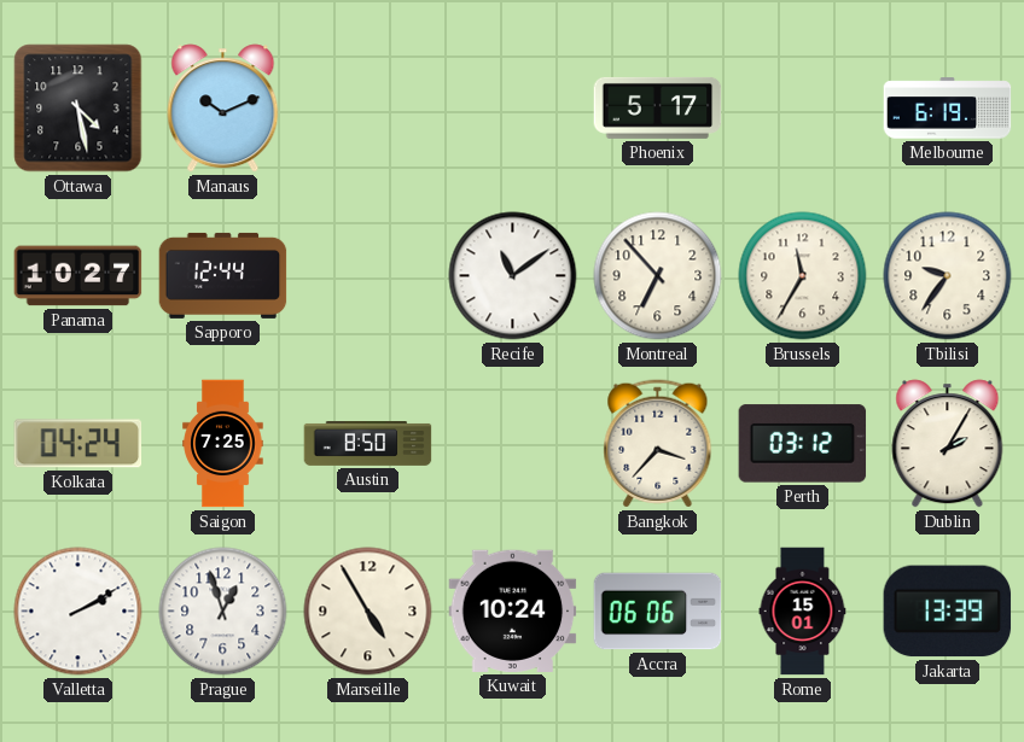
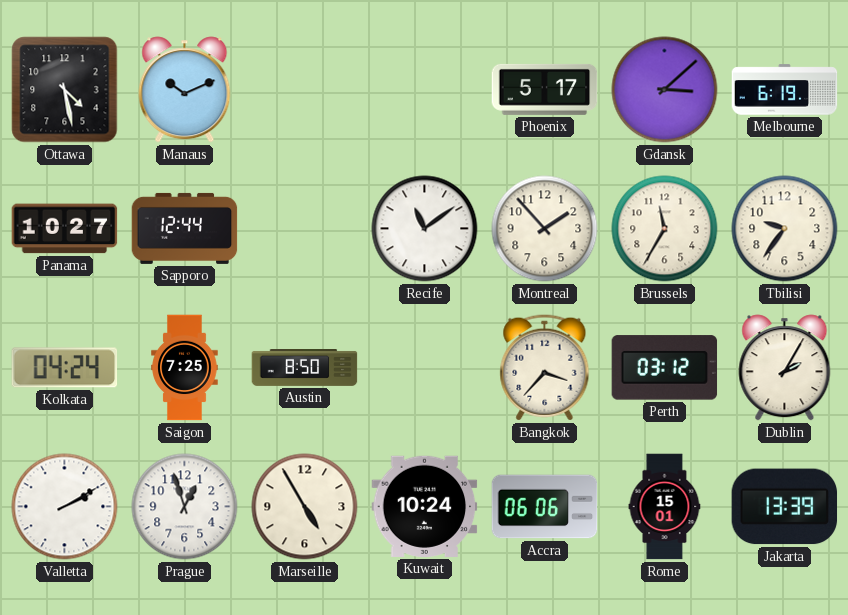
Gdansk: none -> 3:08
Montreal: 6:53 -> 1:53
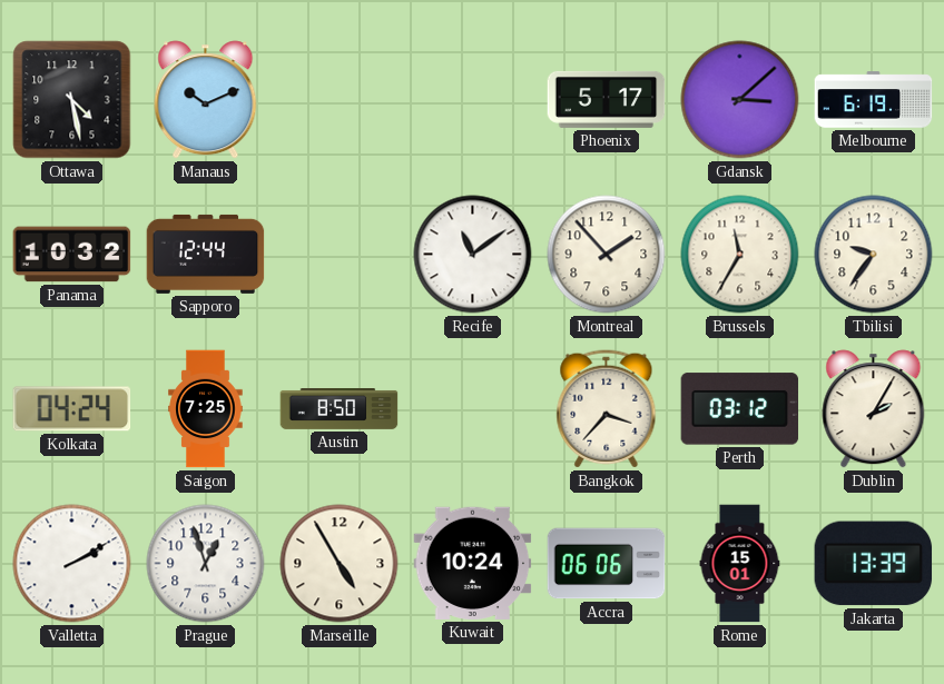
Panama: 10:27 -> 10:32
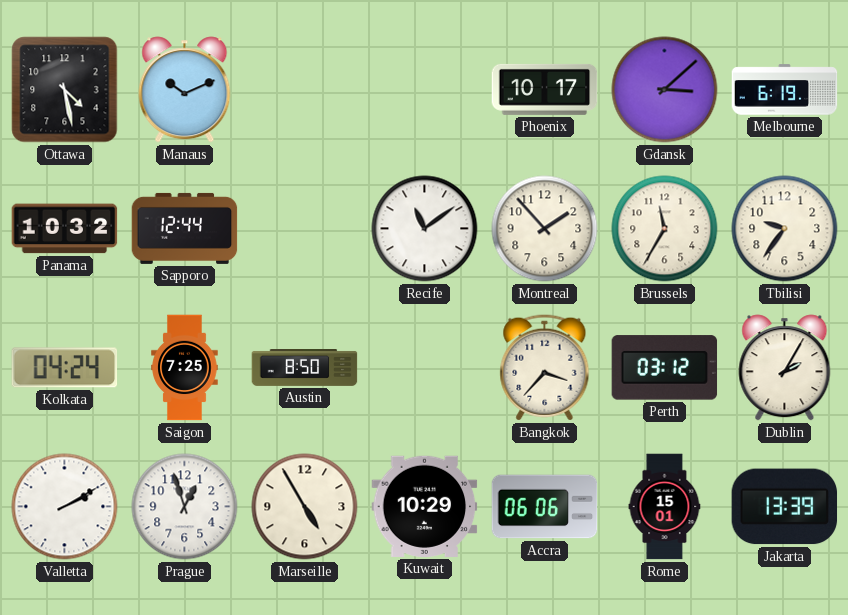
Phoenix: 5:17 -> 10:17
Kuwait: 10:24 -> 10:29
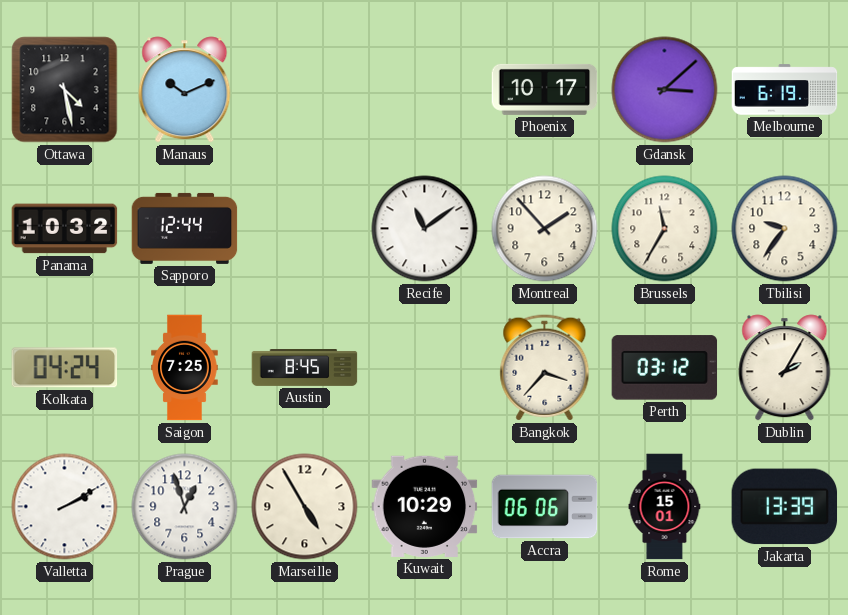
Austin: 8:50 -> 8:45
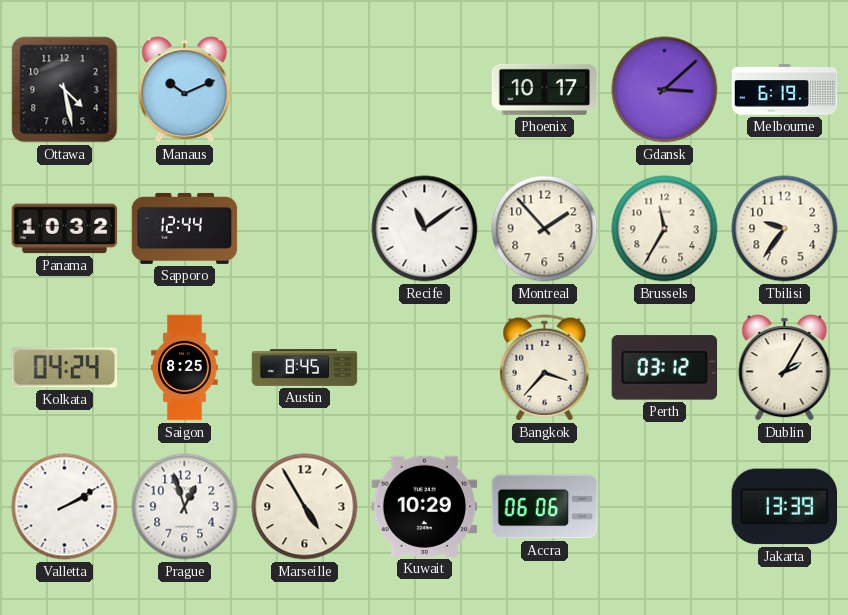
Saigon: 7:25 -> 8:25
Rome: 15:01 -> none
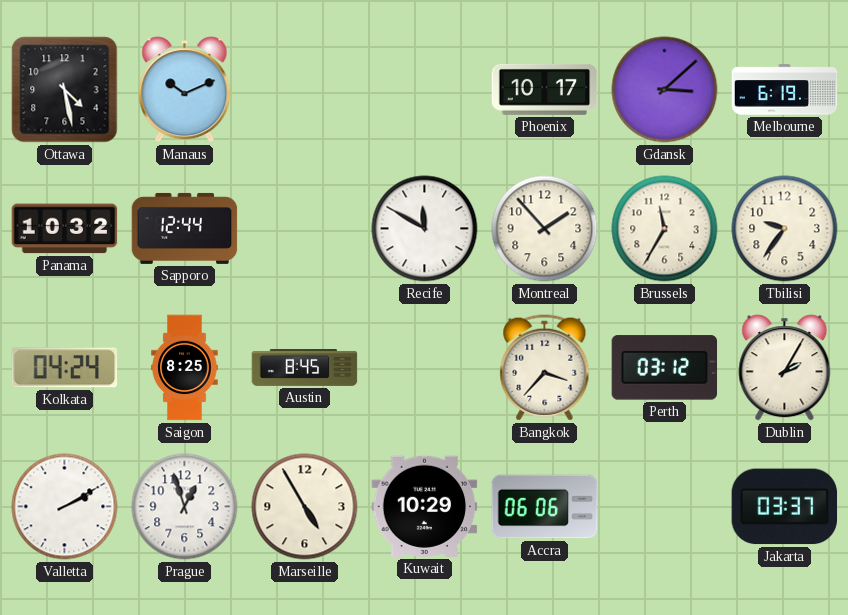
Recife: 11:09 -> 11:50
Jakarta: 13:39 -> 03:37
